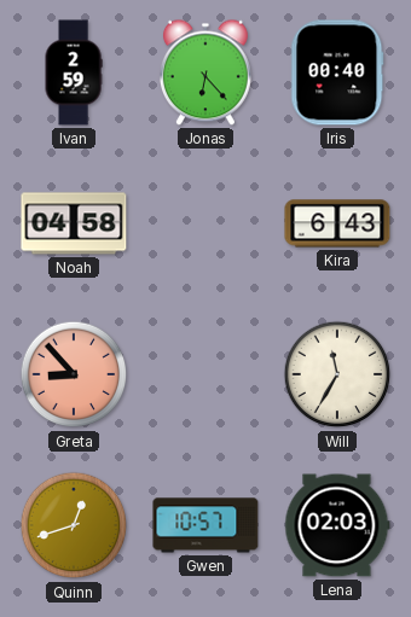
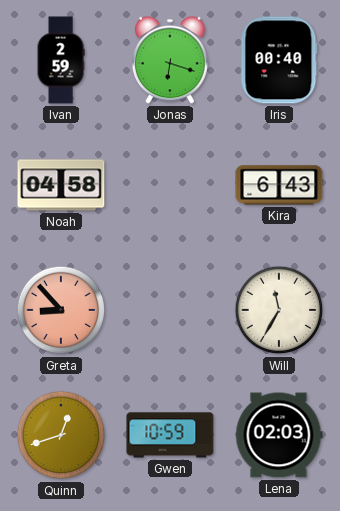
Jonas: 6:23 -> 6:18
Gwen: 10:57 -> 10:59
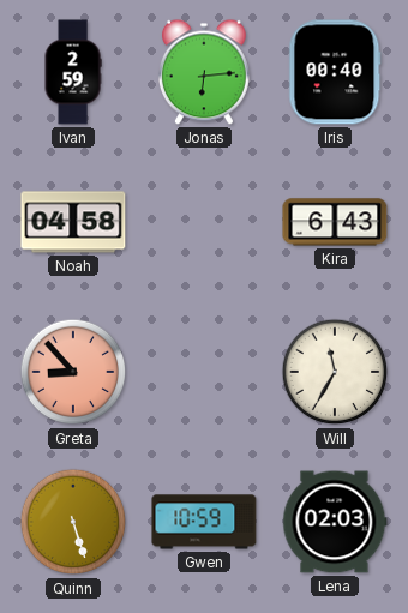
Jonas: 6:18 -> 6:14
Quinn: 12:42 -> 5:27
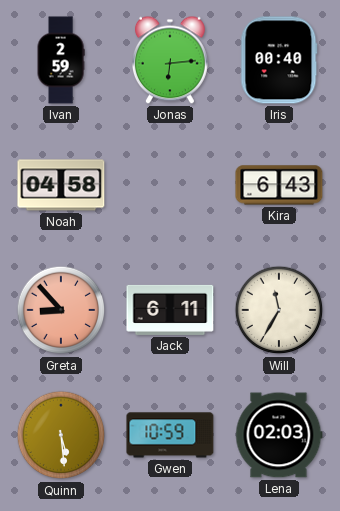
Jack: none -> 6:11
Quinn: 5:27 -> 5:29
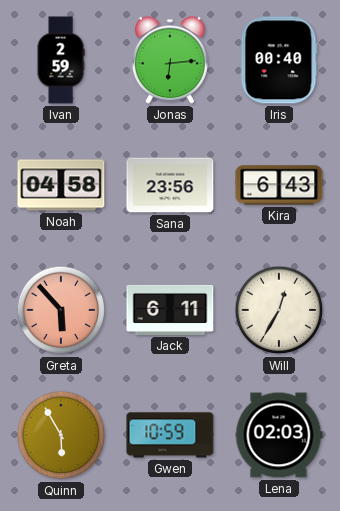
Sana: none -> 23:56
Greta: 8:53 -> 5:53
Will: 11:35 -> 12:35
Quinn: 5:29 -> 5:55
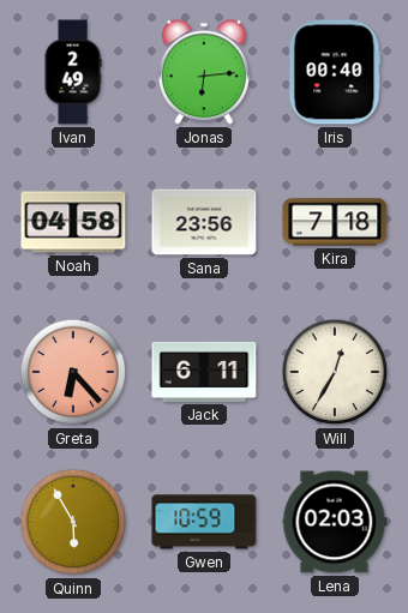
Ivan: 2:59 -> 2:49
Kira: 6:43 -> 7:18
Greta: 5:53 -> 6:23
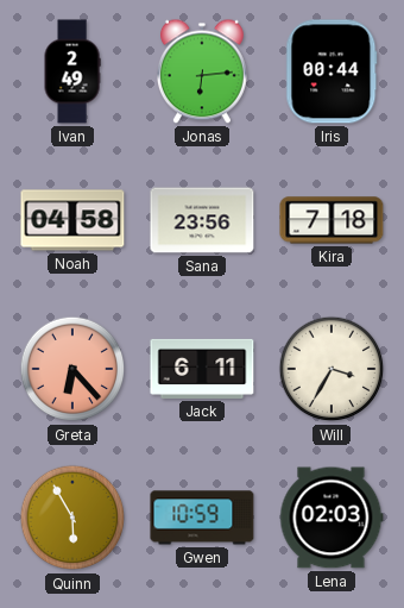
Iris: 00:40 -> 00:44
Will: 12:35 -> 3:35
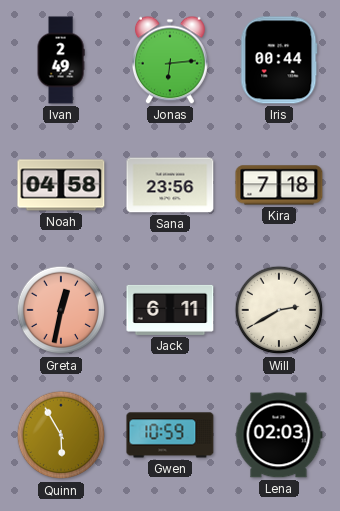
Greta: 6:23 -> 12:32
Will: 3:35 -> 2:40
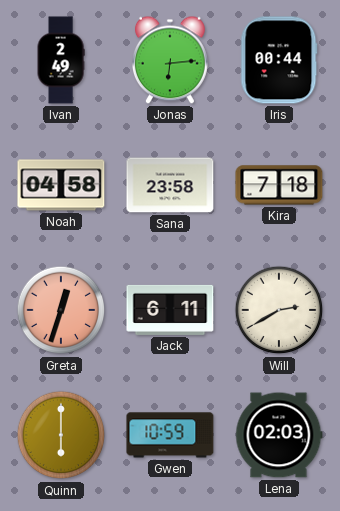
Sana: 23:56 -> 23:58
Greta: 12:32 -> 12:33
Quinn: 5:55 -> 6:00
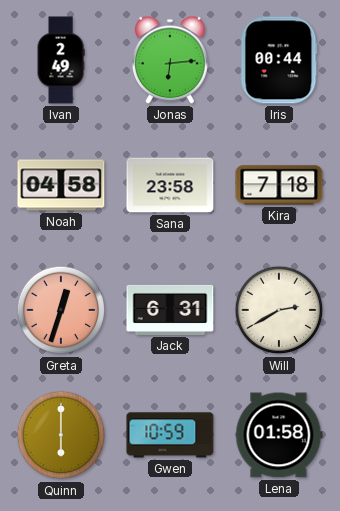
Jack: 6:11 -> 6:31
Lena: 02:03 -> 01:58
